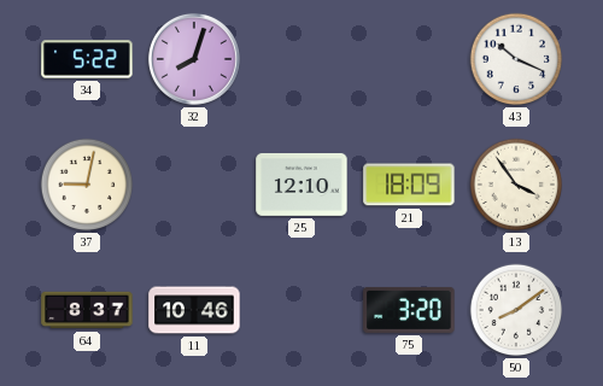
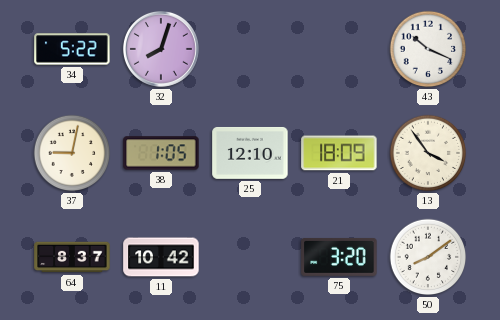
38: none -> 1:05
11: 10:46 -> 10:42
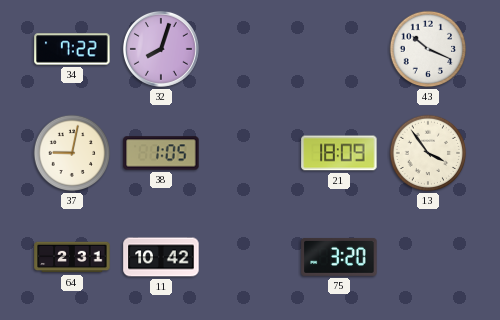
34: 5:22 -> 7:22
25: 12:10 -> none
64: 8:37 -> 2:31
50: 8:09 -> none
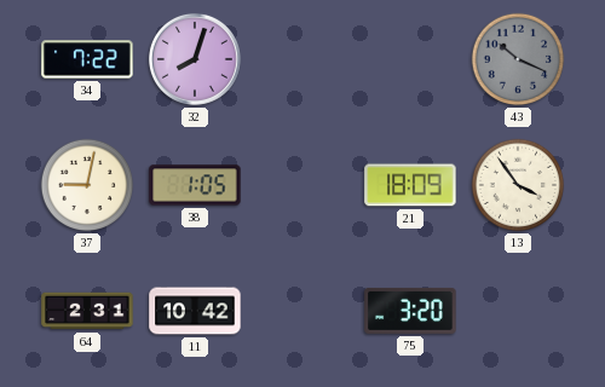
43 dial: white -> grey
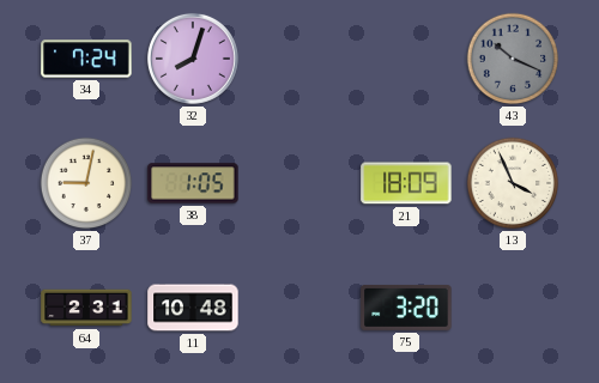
34: 7:22 -> 7:24
13: 3:54 -> 3:56
11: 10:42 -> 10:48
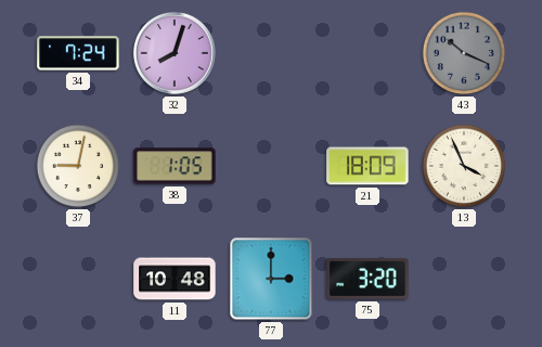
64: 2:31 -> none
77: none -> 3:00
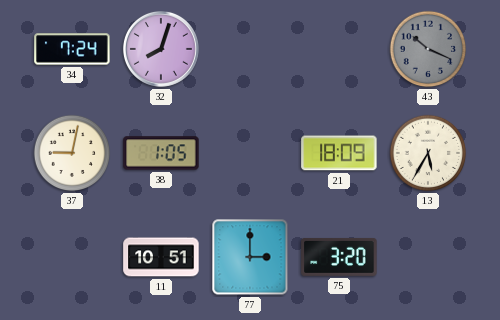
13: 3:56 -> 5:35
11: 10:48 -> 10:51
